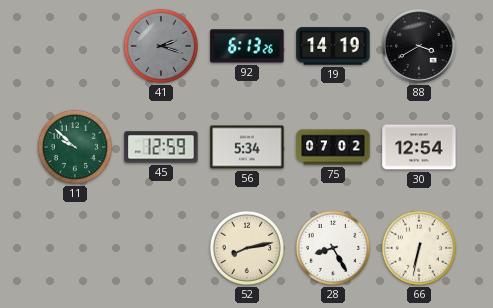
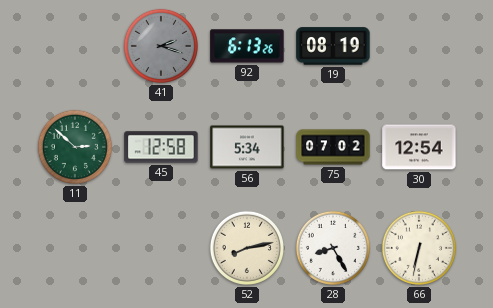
19: 14:19 -> 08:19
88: 3:40 -> none
11: 9:52 -> 2:52
45: 12:59 -> 12:58
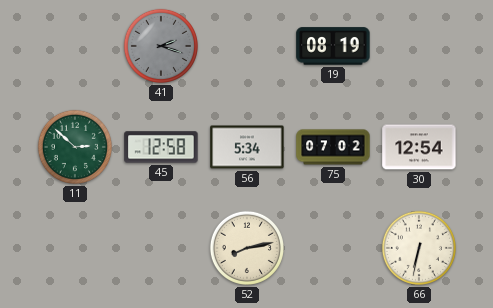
92: 6:13 -> none
28: 8:25 -> none
